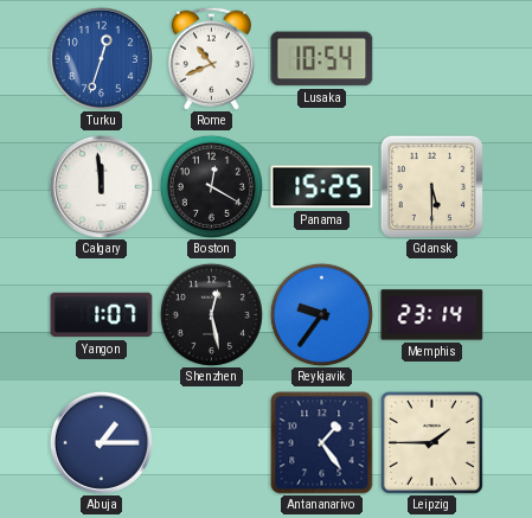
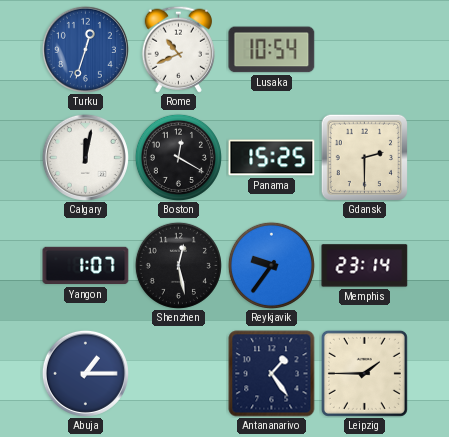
Calgary: 11:59 -> 12:02
Gdansk: 5:30 -> 2:30
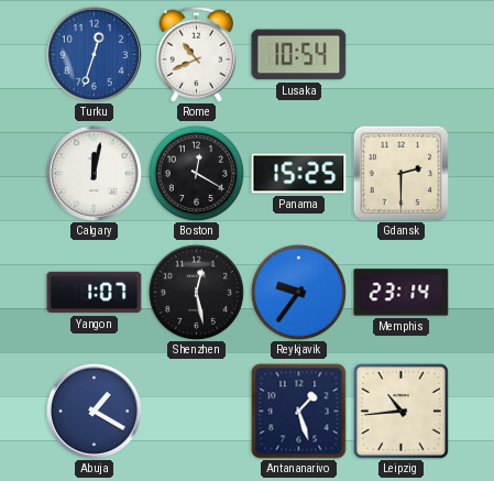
Abuja: 1:15 -> 1:20
Antananarivo: 1:24 -> 1:27
Leipzig: 1:45 -> 10:44
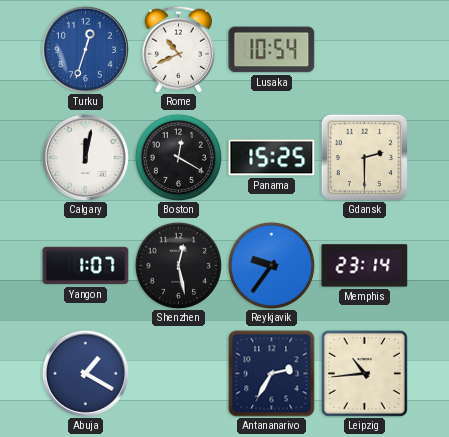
Antananarivo: 1:27 -> 2:35
